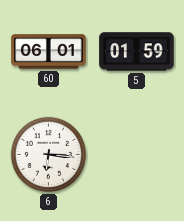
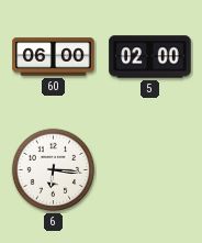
60: 06:01 -> 06:00
5: 01:59 -> 02:00
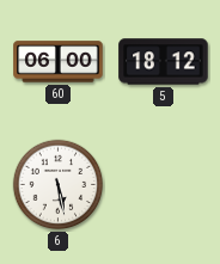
5: 02:00 -> 18:12
6: 6:16 -> 5:28
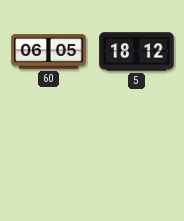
60: 06:00 -> 06:05
6: 5:28 -> none
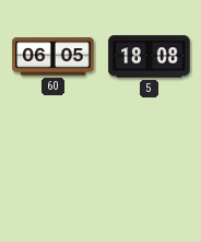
5: 18:12 -> 18:08
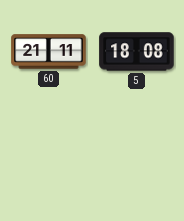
60: 06:05 -> 21:11
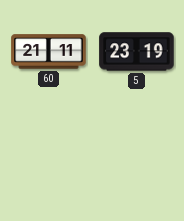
5: 18:08 -> 23:19
